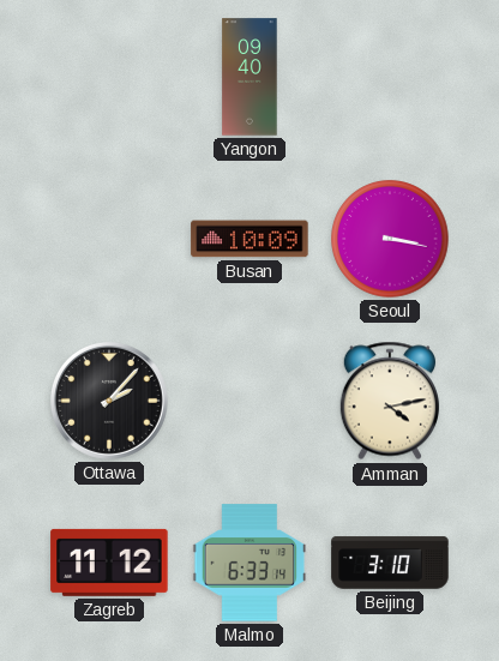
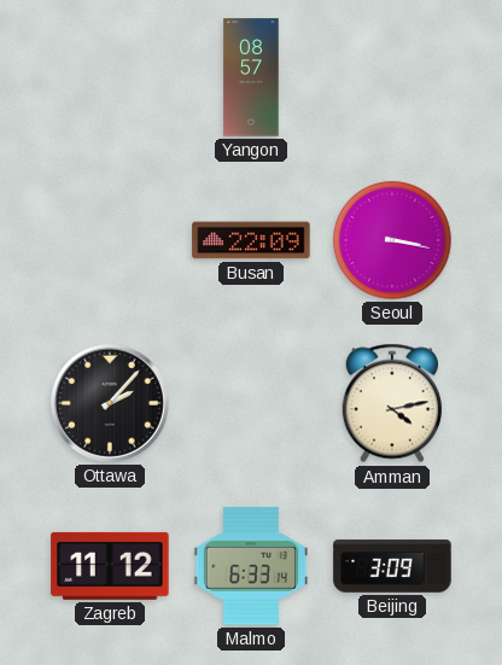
Yangon: 09:40 -> 08:57
Busan: 10:09 -> 22:09
Beijing: 3:10 -> 3:09
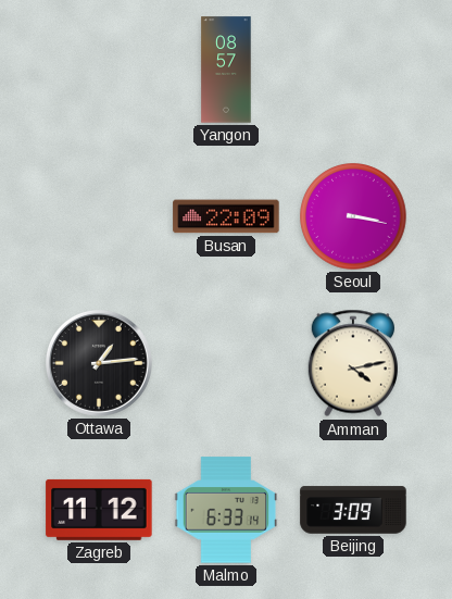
Ottawa: 2:07 -> 1:14
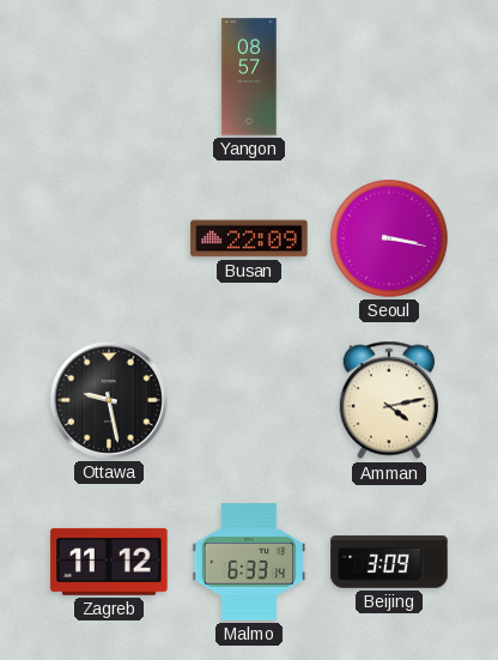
Ottawa: 1:14 -> 9:28
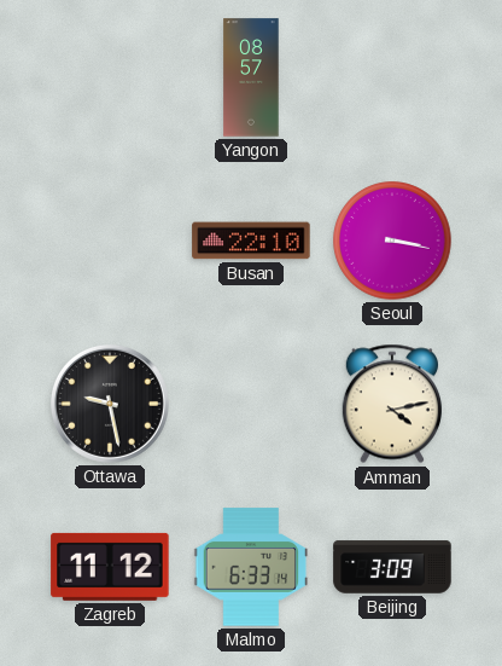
Busan: 22:09 -> 22:10
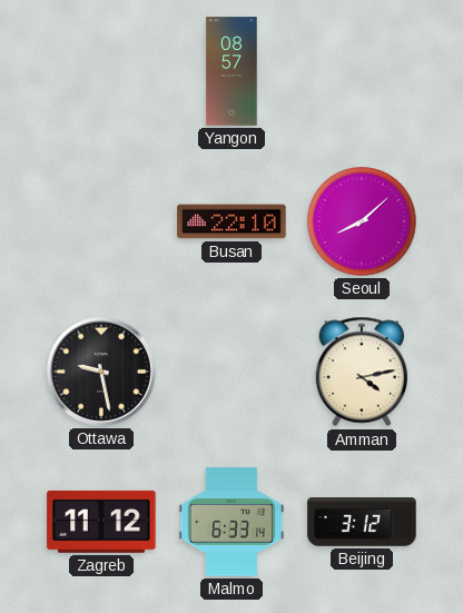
Seoul: 3:17 -> 8:08
Beijing: 3:09 -> 3:12
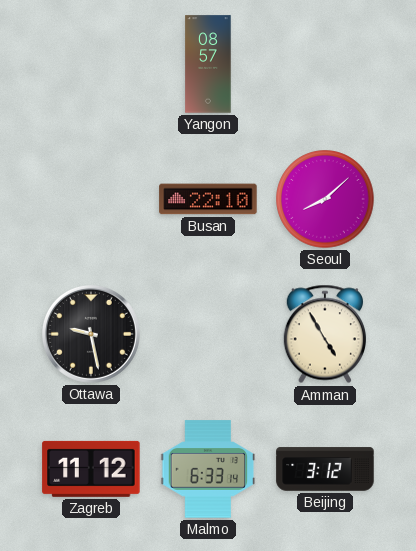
Amman: 4:13 -> 4:55
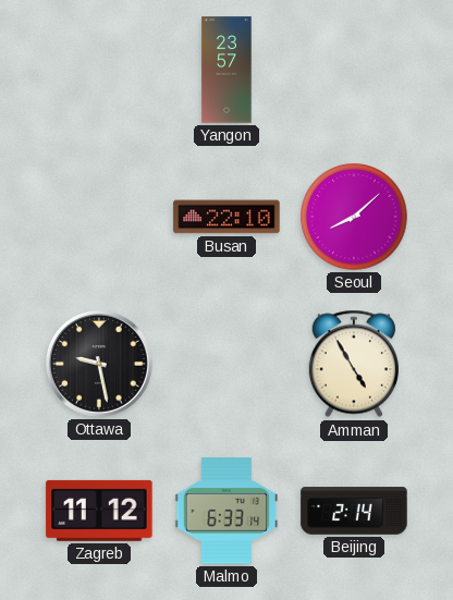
Yangon: 08:57 -> 23:57
Beijing: 3:12 -> 2:14
